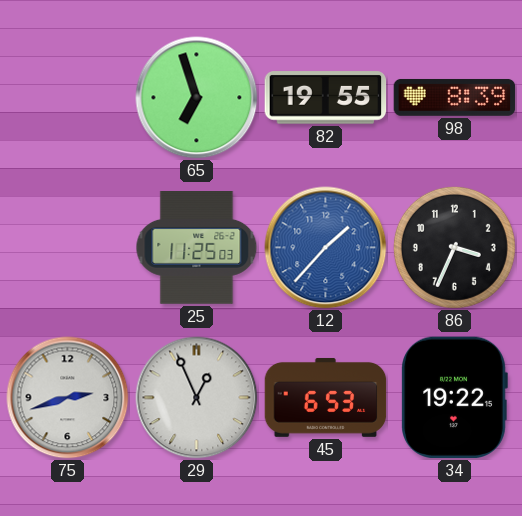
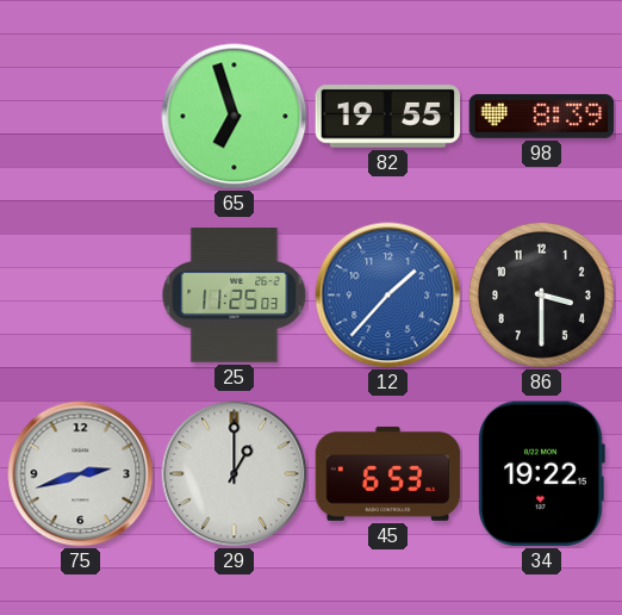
86: 3:34 -> 3:30
29: 12:56 -> 1:00
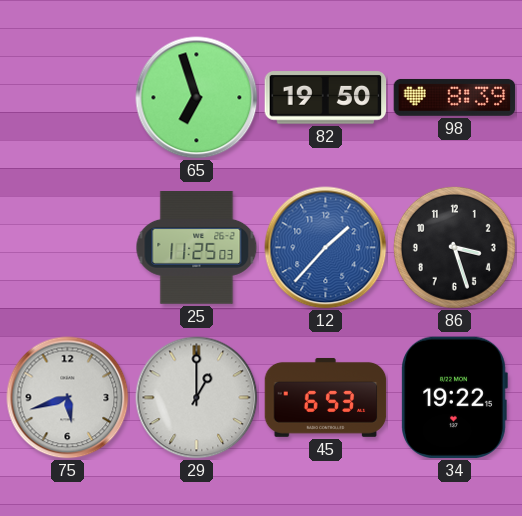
82: 19:55 -> 19:50
86: 3:30 -> 3:27
75: 2:42 -> 5:42
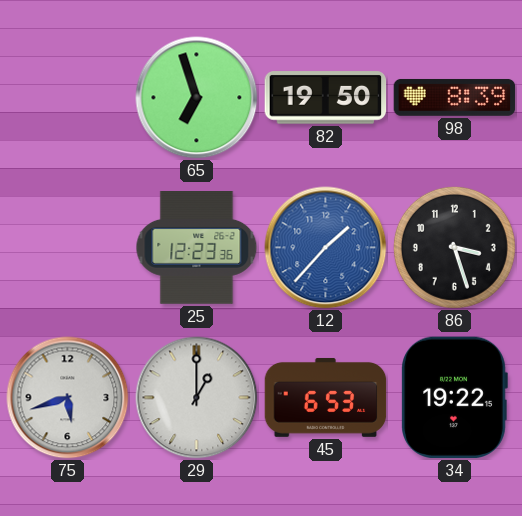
25: 11:25 -> 12:23
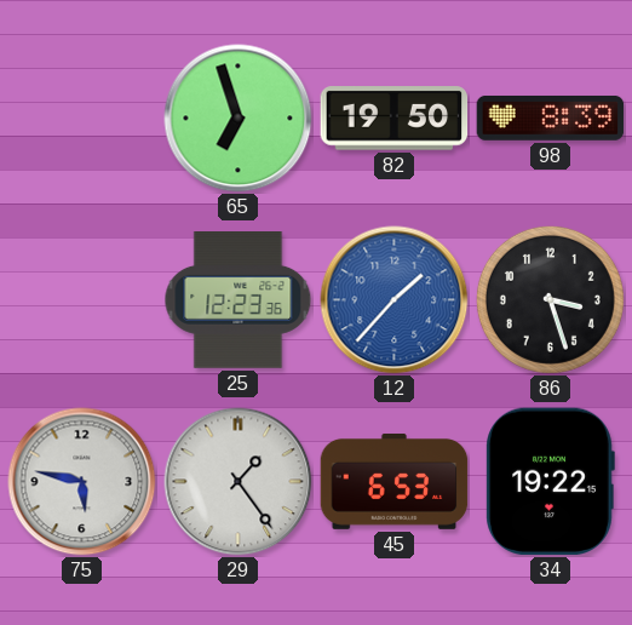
75: 5:42 -> 5:47
29: 1:00 -> 1:24
